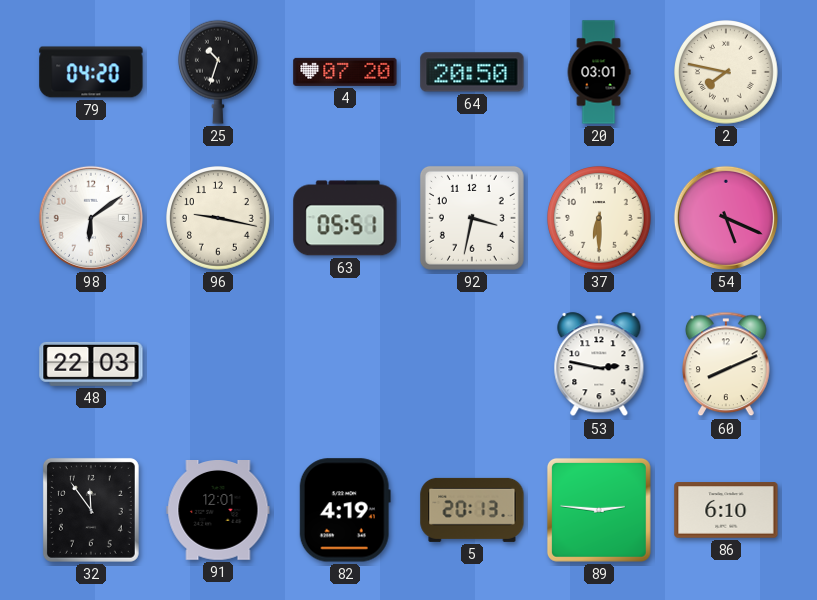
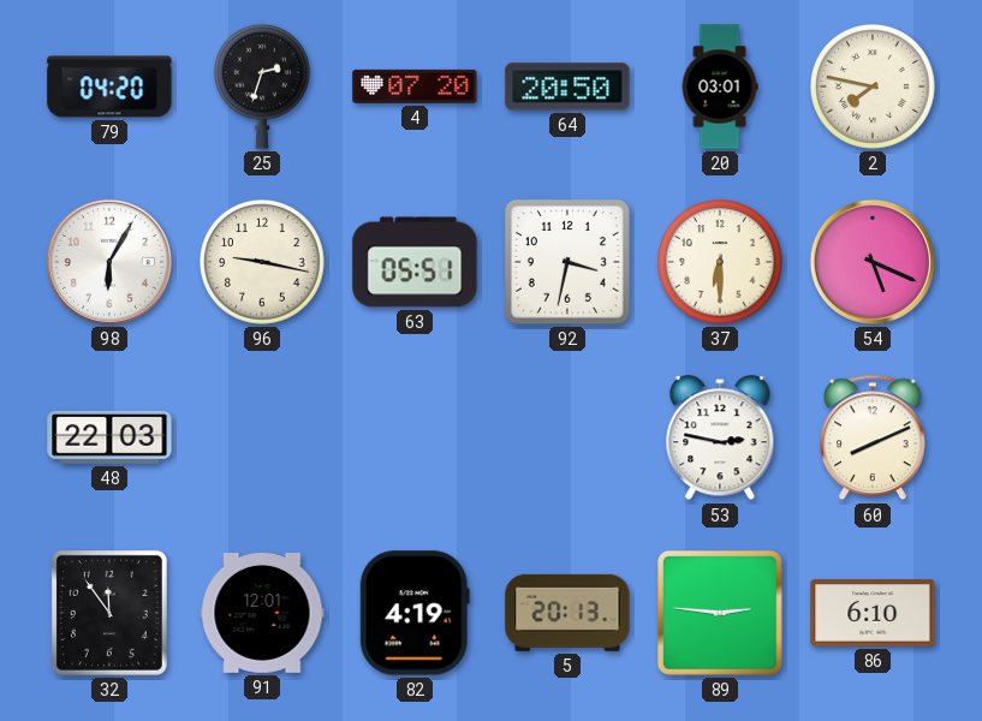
25: 10:33 -> 2:33
98: 6:09 -> 6:05
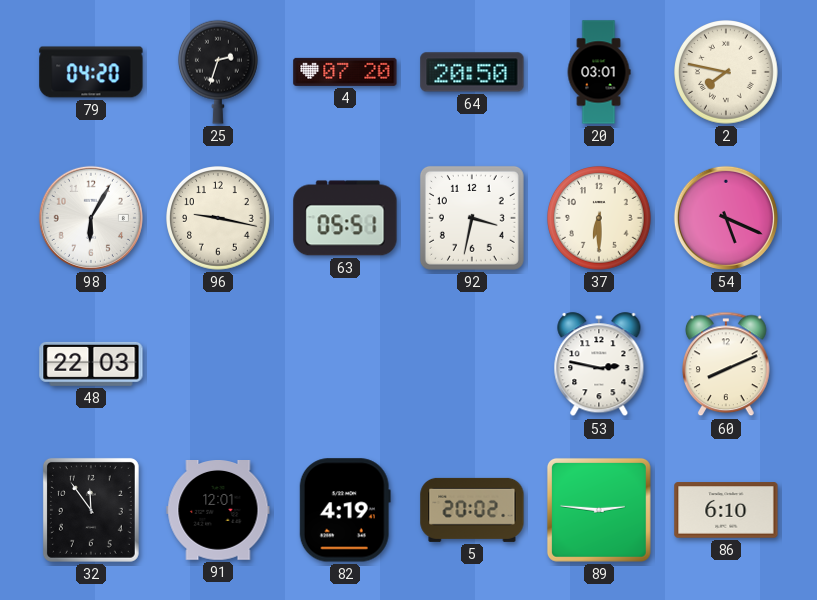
5: 20:13 -> 20:02
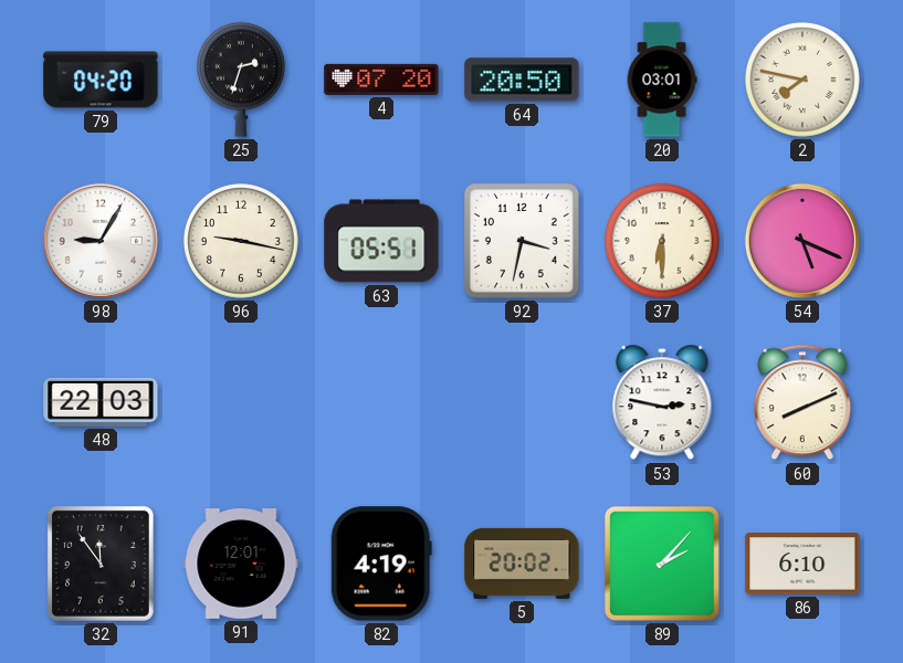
98: 6:05 -> 9:05
89: 2:46 -> 2:07
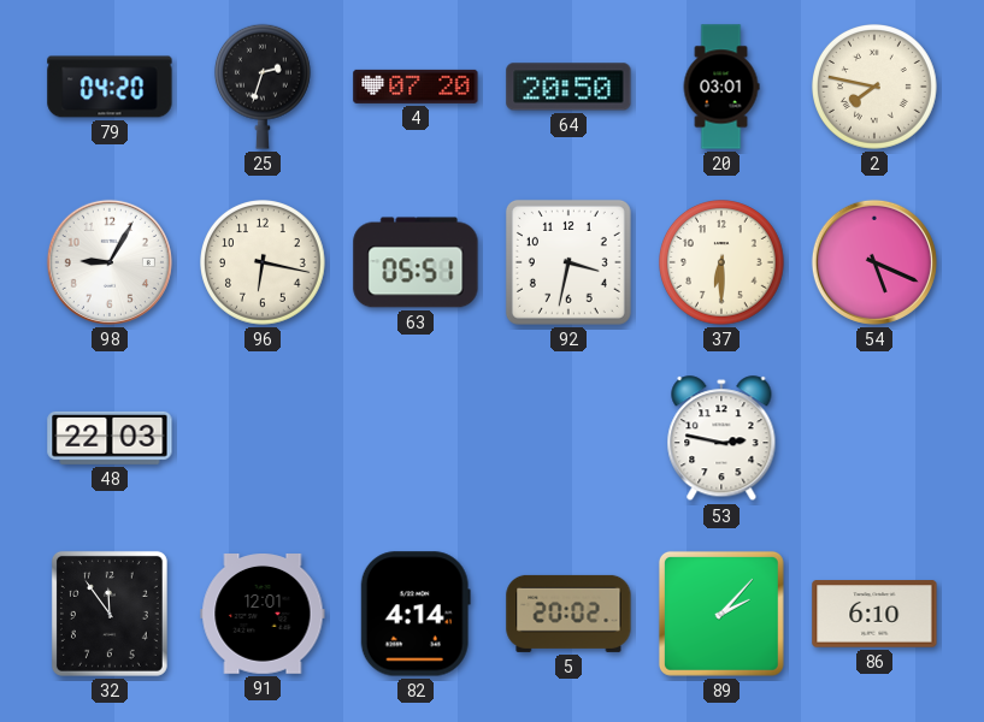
96: 9:17 -> 6:17
60: 8:11 -> none
82: 4:19 -> 4:14
